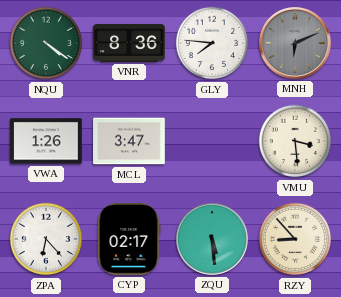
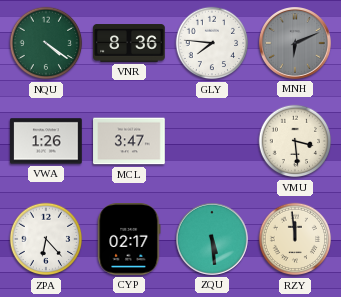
RZY: 8:53 -> 11:59
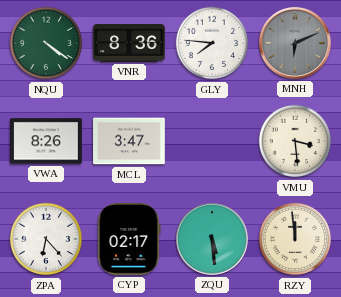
VWA: 1:26 -> 8:26
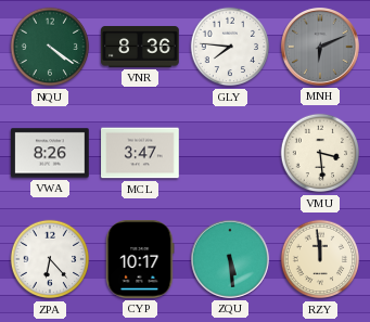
CYP: 02:17 -> 10:17
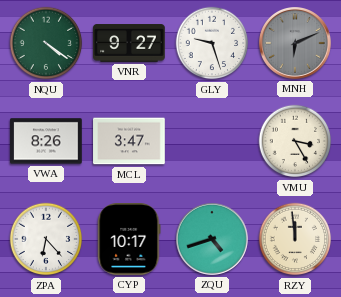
VNR: 8:36 -> 9:27
GLY: 7:46 -> 9:27
VMU: 3:29 -> 3:25
ZQU: 5:29 -> 4:42
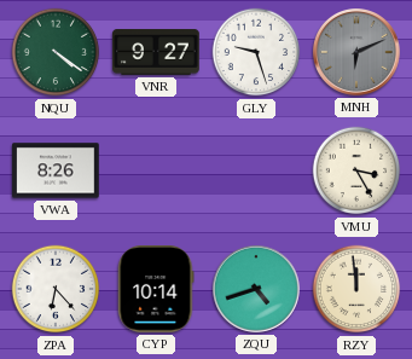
MCL: 3:47 -> none
CYP: 10:17 -> 10:14
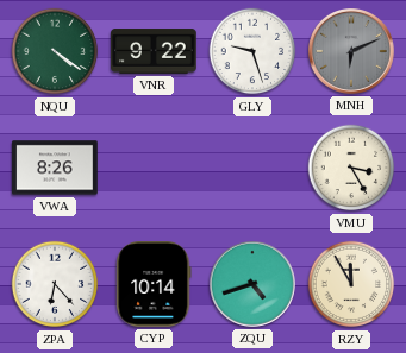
VNR: 9:27 -> 9:22
RZY: 11:59 -> 11:55
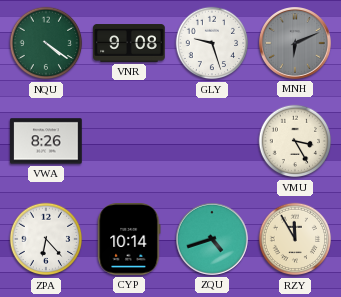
VNR: 9:22 -> 9:08
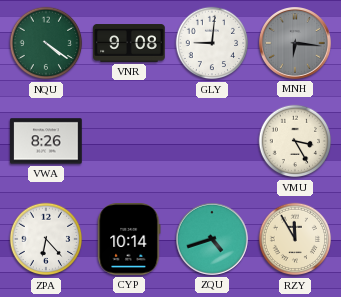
GLY: 9:27 -> 9:01
MNH: 6:11 -> 6:16
